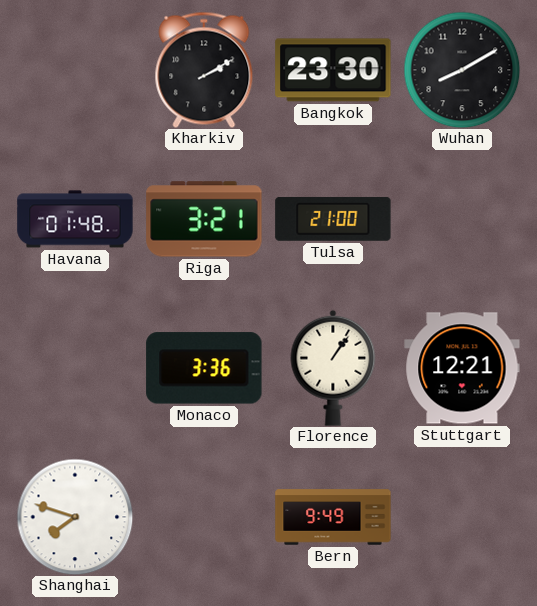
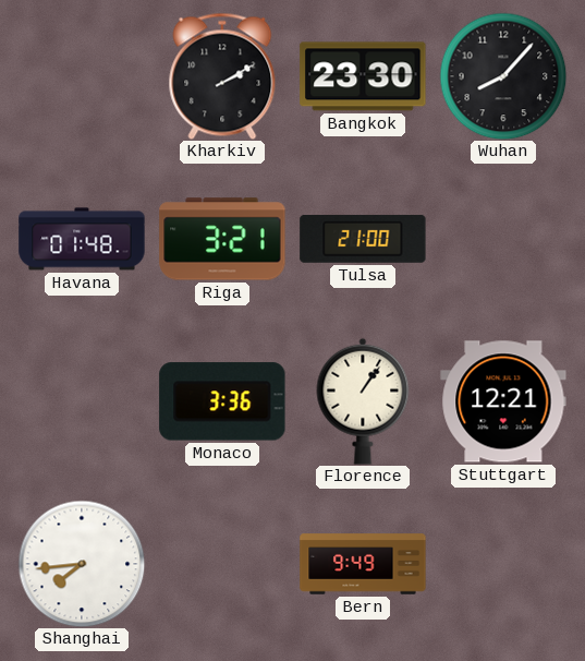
Wuhan: 8:10 -> 8:07
Shanghai: 7:48 -> 7:44
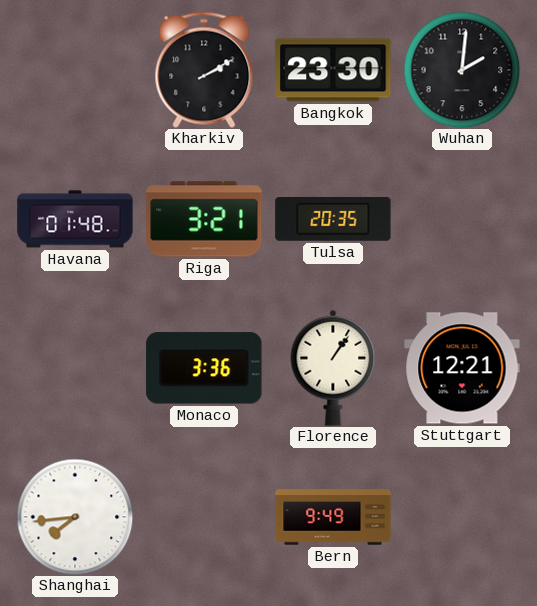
Wuhan: 8:07 -> 2:01
Tulsa: 21:00 -> 20:35
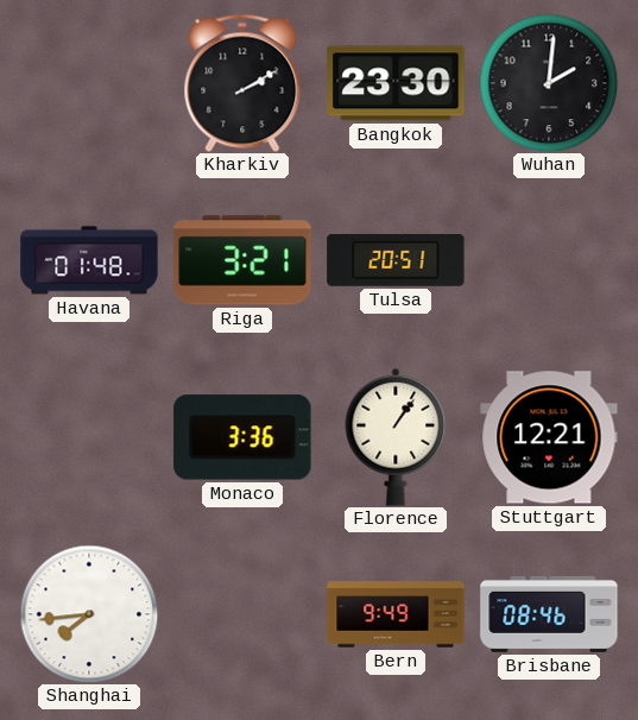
Tulsa: 20:35 -> 20:51
Brisbane: none -> 08:46
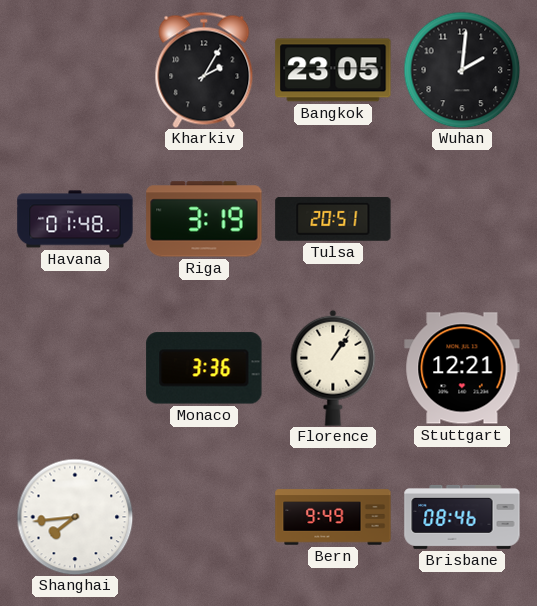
Kharkiv: 2:10 -> 2:05
Bangkok: 23:30 -> 23:05
Riga: 3:21 -> 3:19
